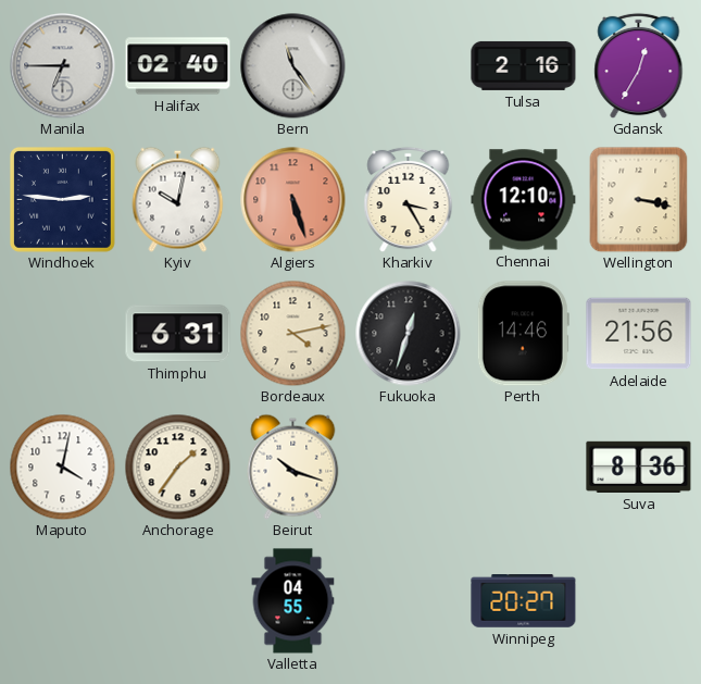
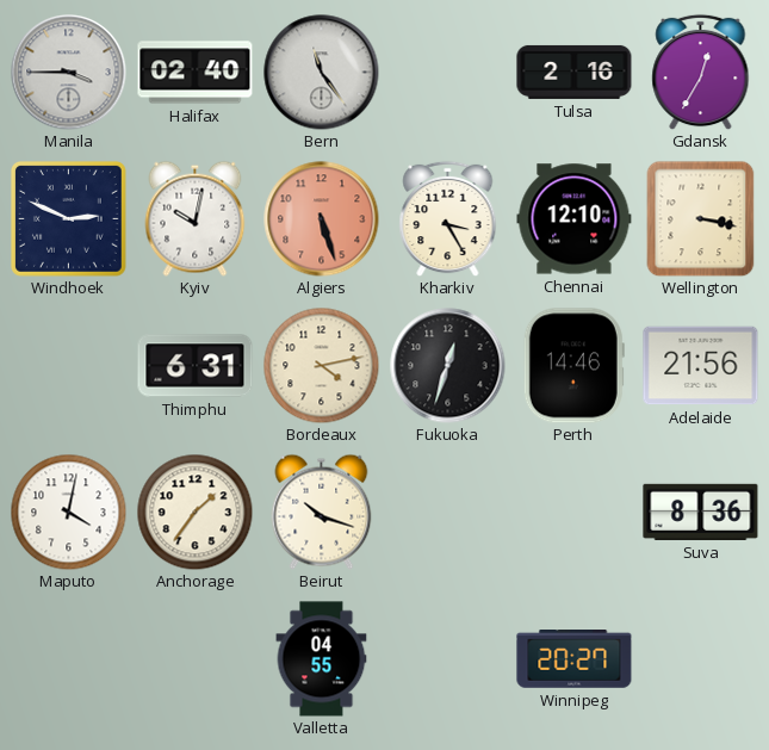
Manila: 6:45 -> 3:45
Windhoek: 2:46 -> 2:49
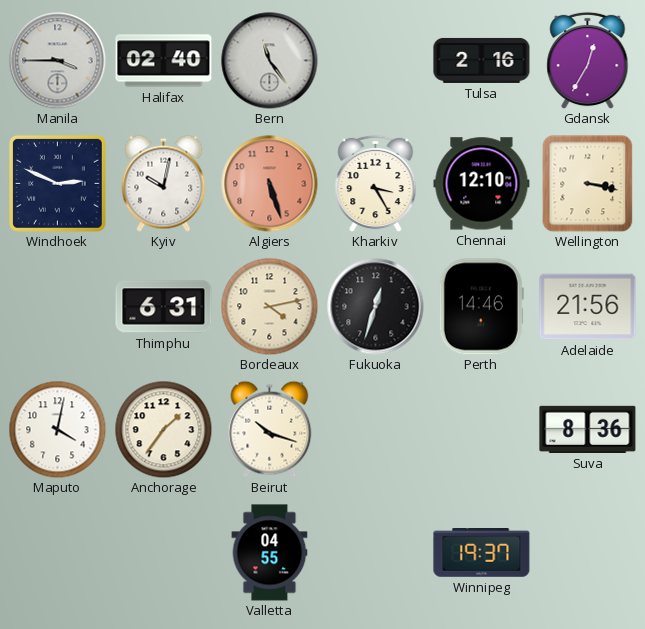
Winnipeg: 20:27 -> 19:37
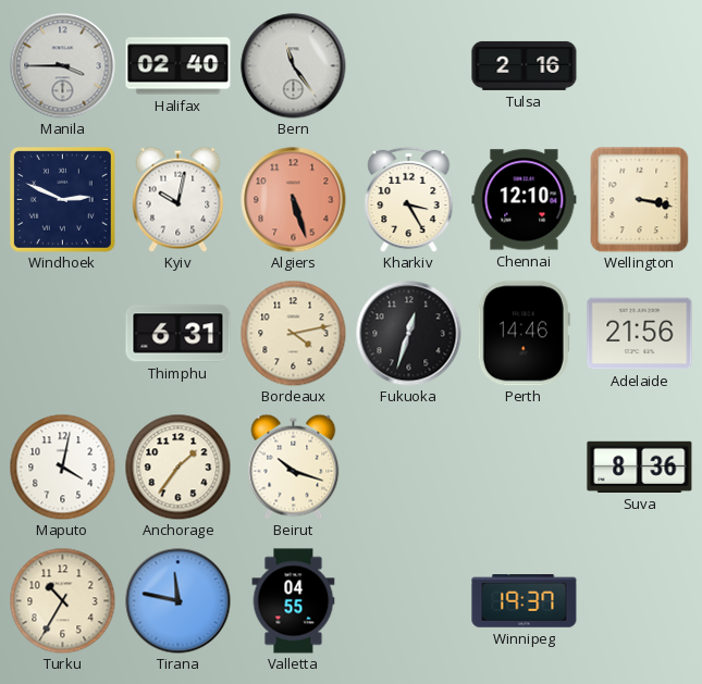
Gdansk: 12:35 -> none
Turku: none -> 10:35
Tirana: none -> 11:47
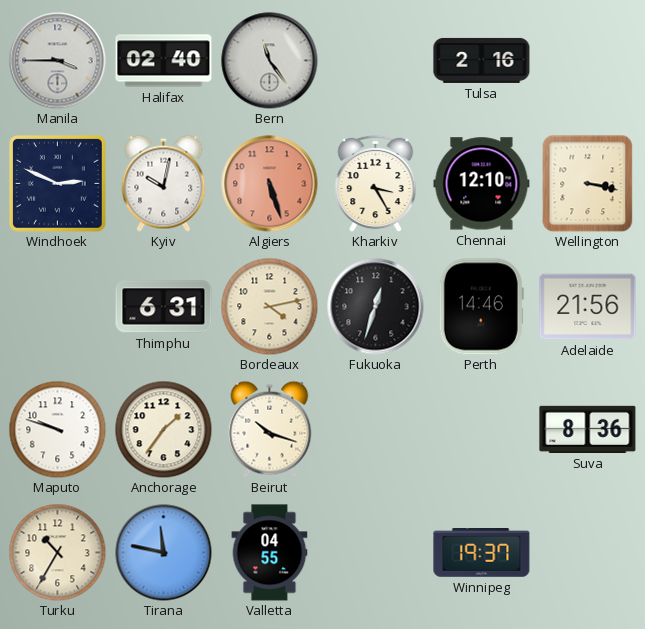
Maputo: 4:02 -> 9:48
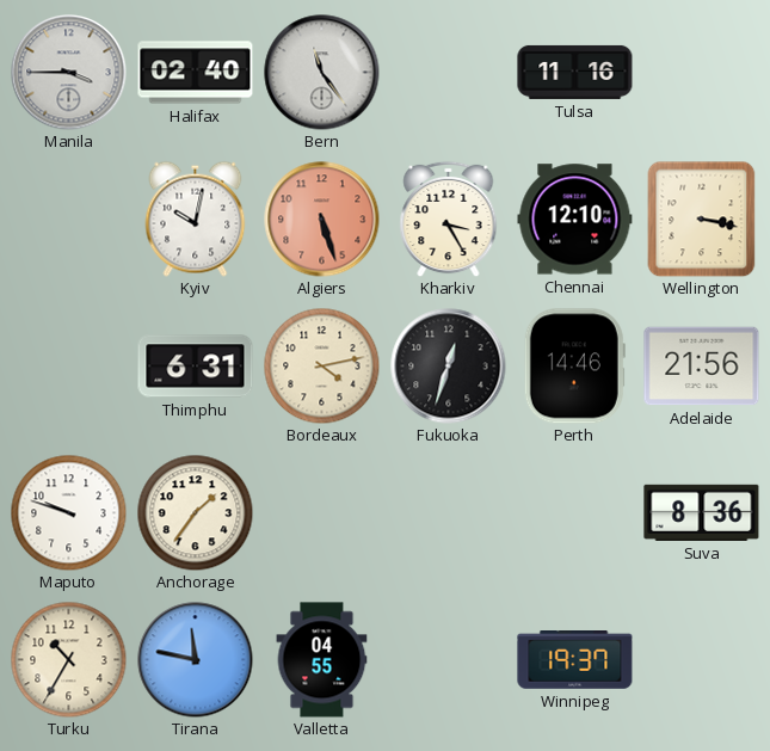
Tulsa: 2:16 -> 11:16
Windhoek: 2:49 -> none
Beirut: 10:18 -> none
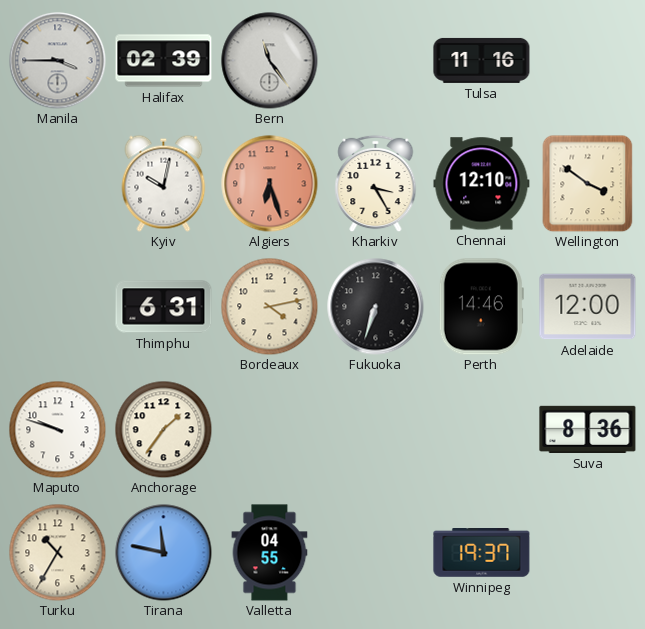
Halifax: 02:40 -> 02:39
Algiers: 5:27 -> 6:27
Wellington: 3:17 -> 3:51
Fukuoka: 12:33 -> 6:33
Adelaide: 21:56 -> 12:00
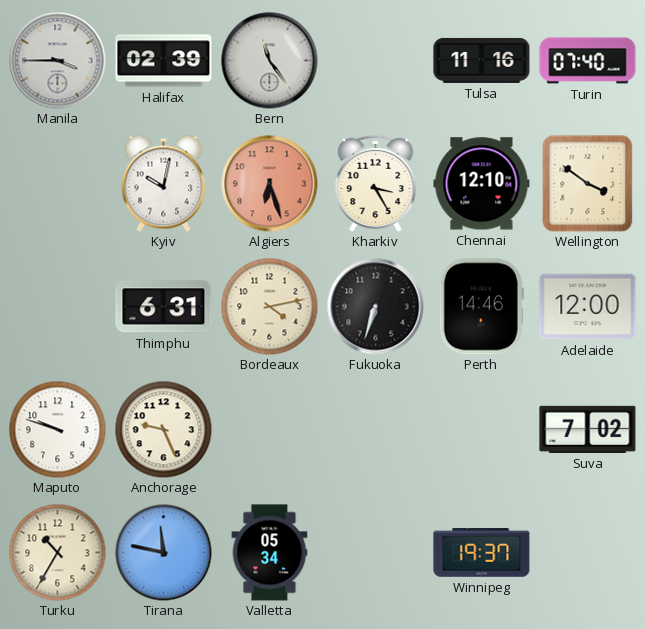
Turin: none -> 07:40
Anchorage: 1:36 -> 9:26
Suva: 8:36 -> 7:02
Valletta: 04:55 -> 05:34
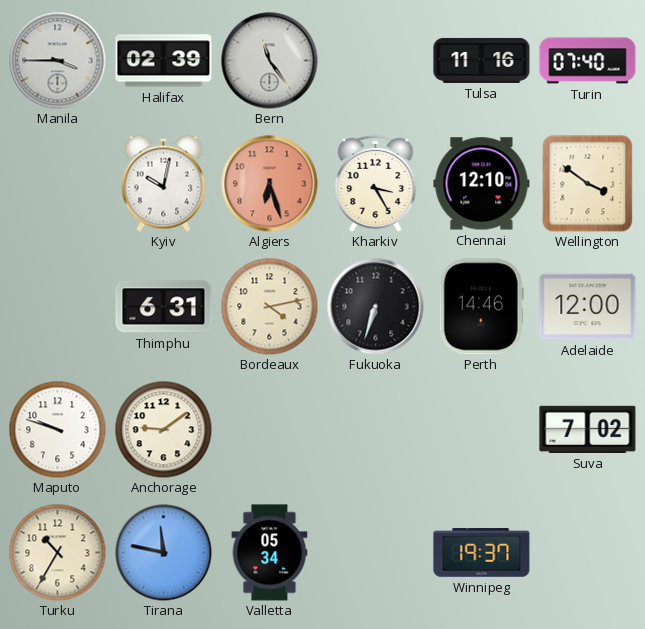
Anchorage: 9:26 -> 9:09
